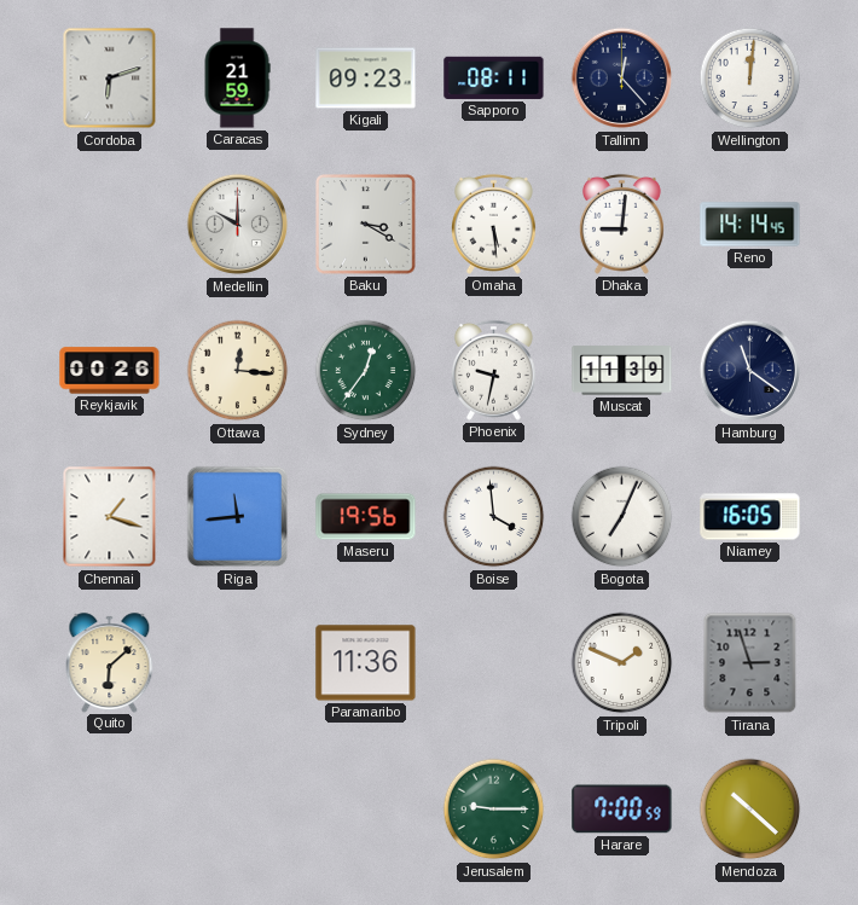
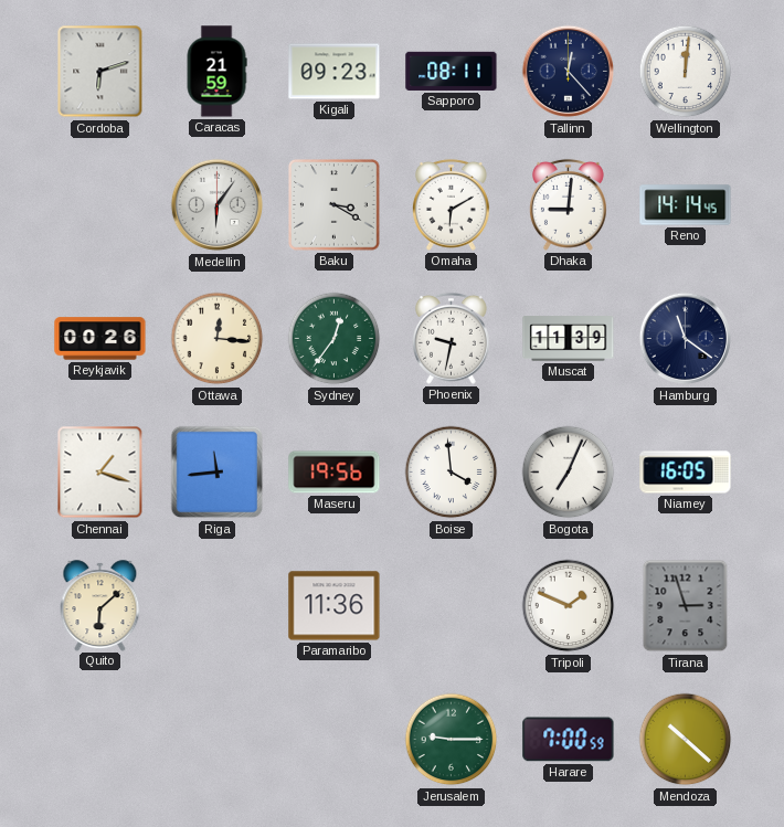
Medellin: 10:00 -> 6:06
Omaha: 5:29 -> 6:10
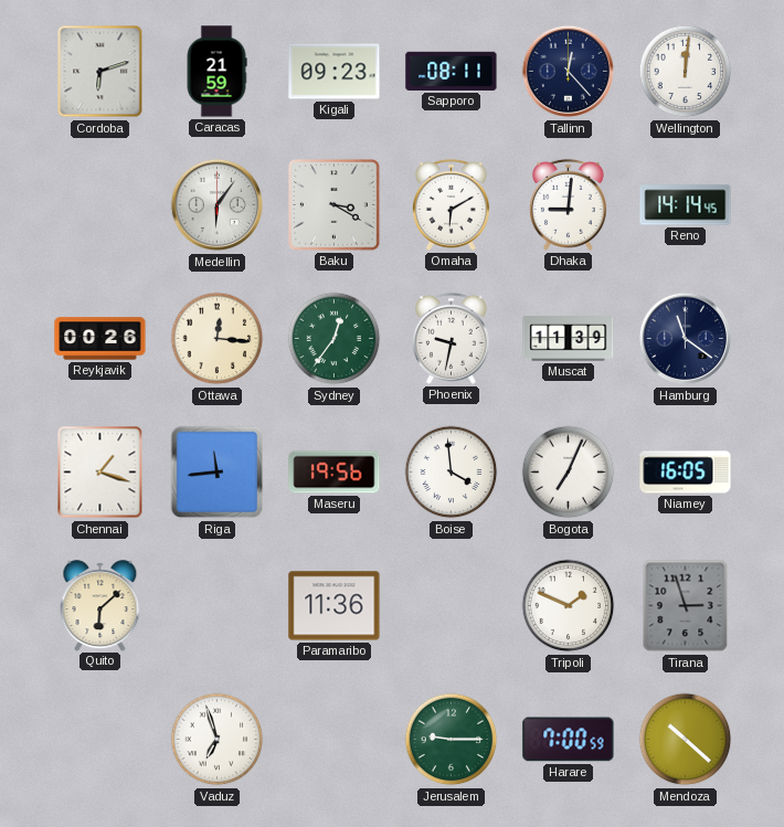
Vaduz: none -> 6:57
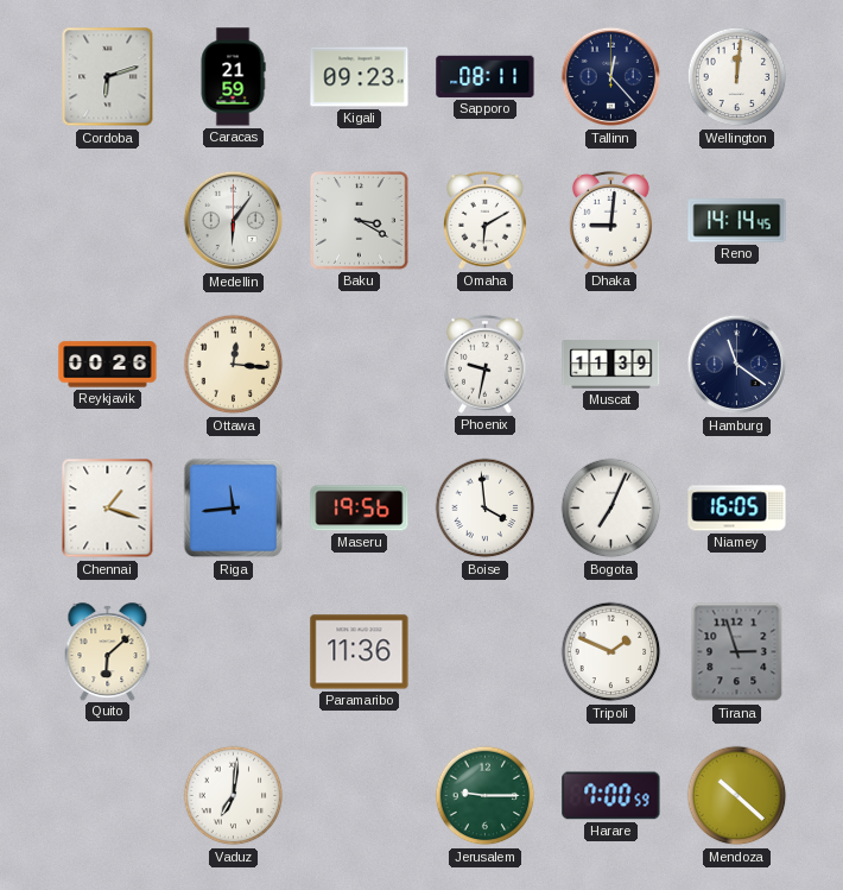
Sydney: 12:36 -> none
Vaduz: 6:57 -> 7:01
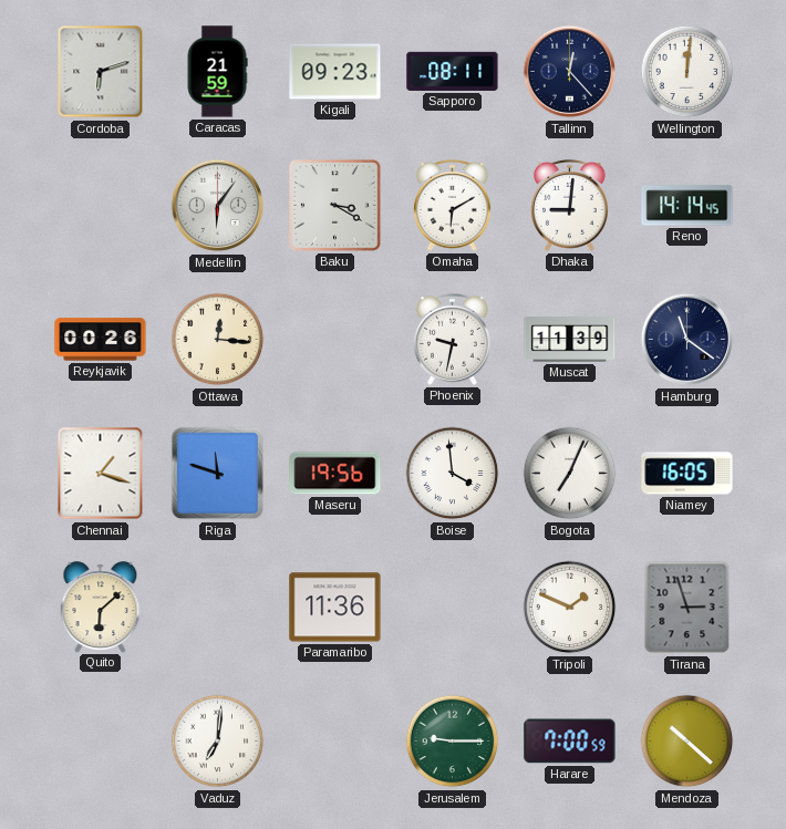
Riga: 11:44 -> 11:48
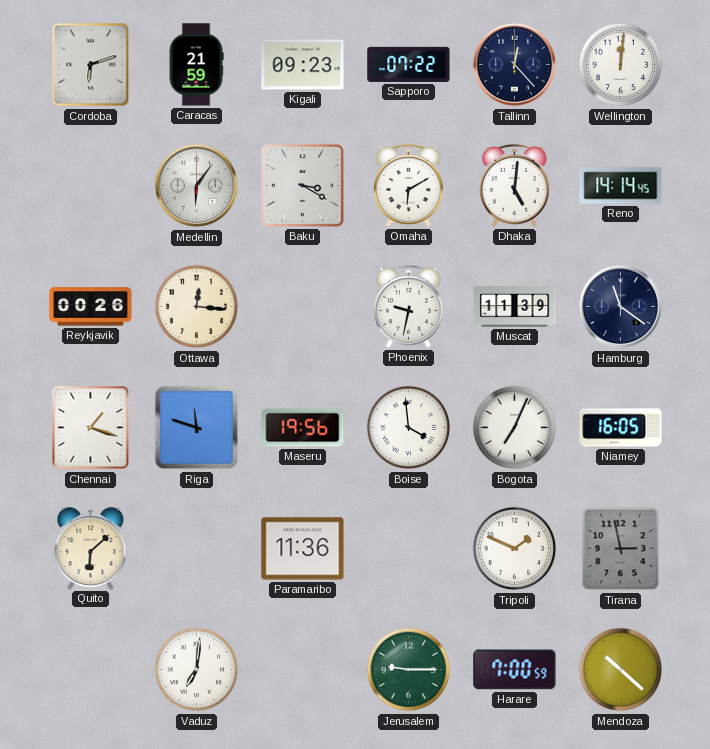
Sapporo: 08:11 -> 07:22
Dhaka: 9:01 -> 5:01
Tirana: 2:57 -> 2:58
